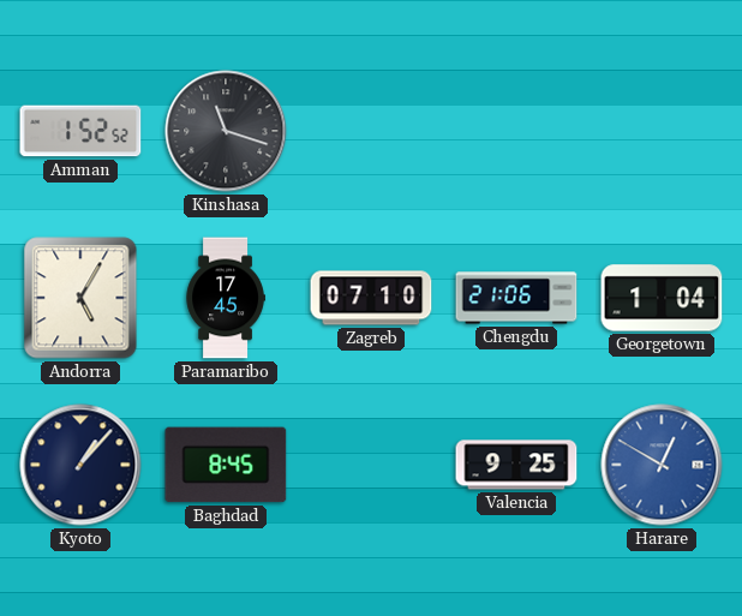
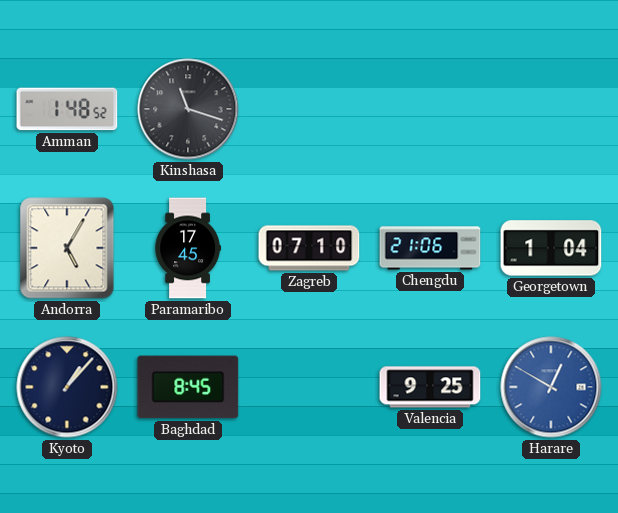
Amman: 1:52 -> 1:48
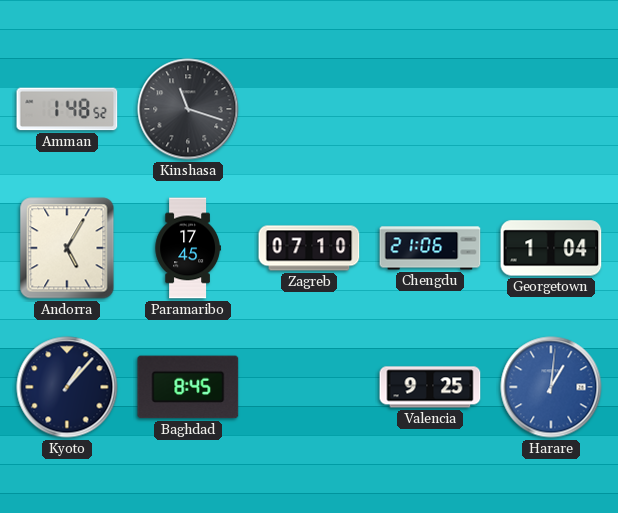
Harare: 12:50 -> 1:01
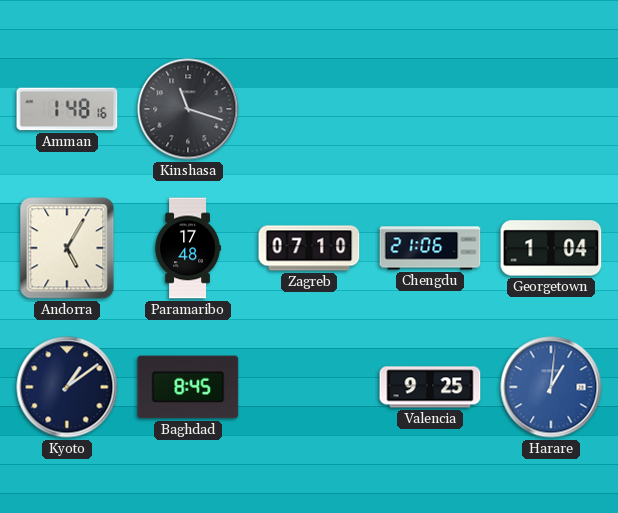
Amman: 1:48:52 -> 1:48:16
Paramaribo: 17:45 -> 17:48
Kyoto: 1:07 -> 1:09
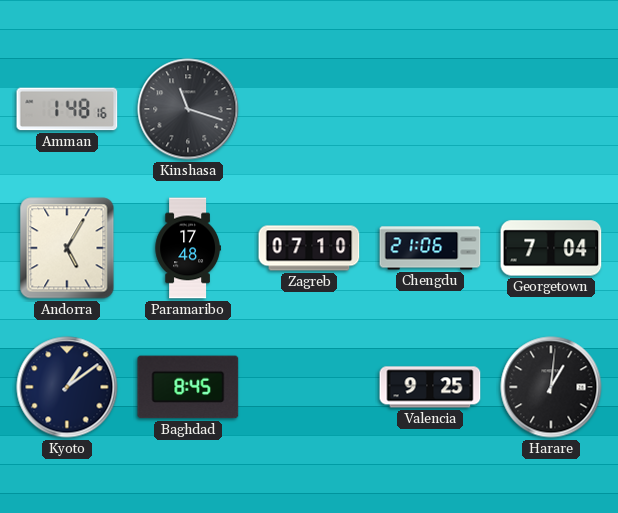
Georgetown: 1:04 -> 7:04
Harare dial: blue -> black
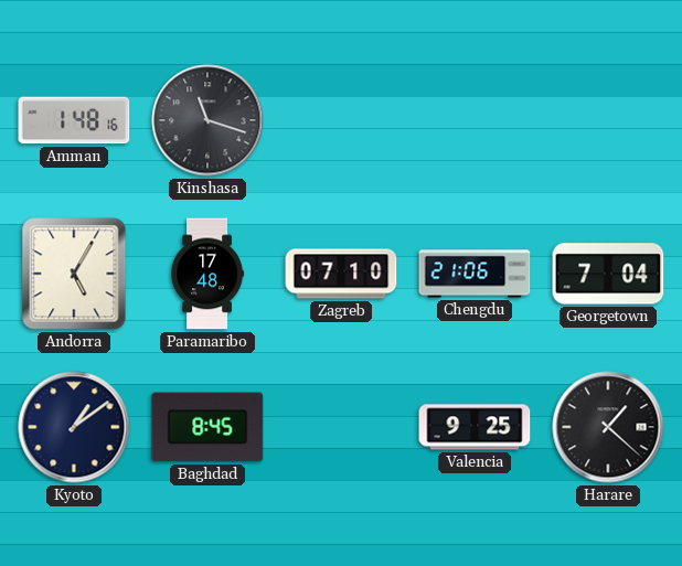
Harare: 1:01 -> 1:22
